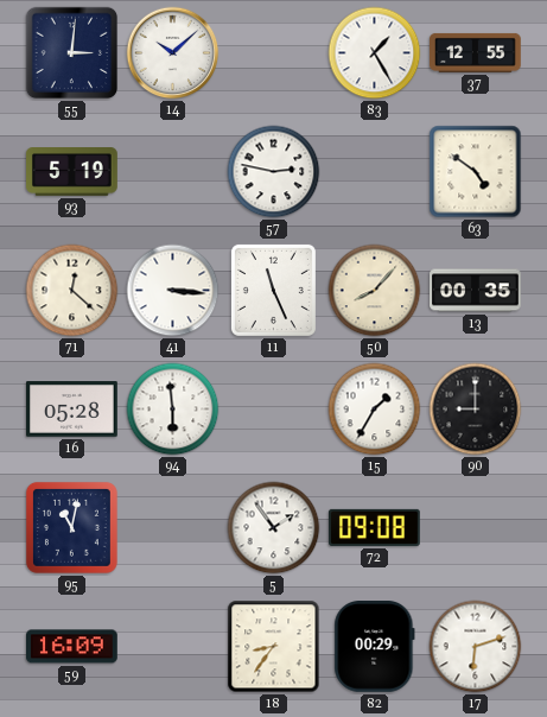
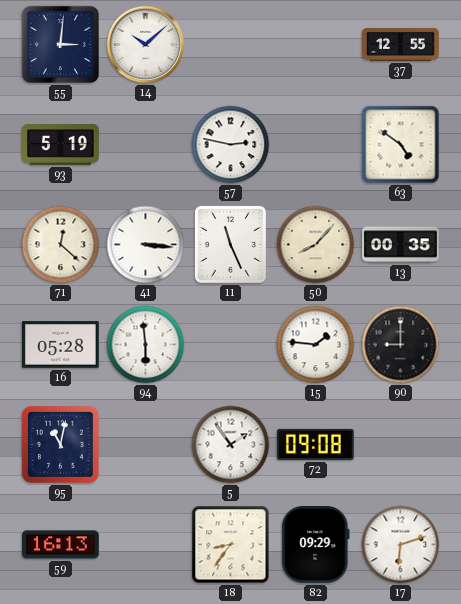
83: 1:25 -> none
15: 1:35 -> 1:46
59: 16:09 -> 16:13
82: 00:29 -> 09:29
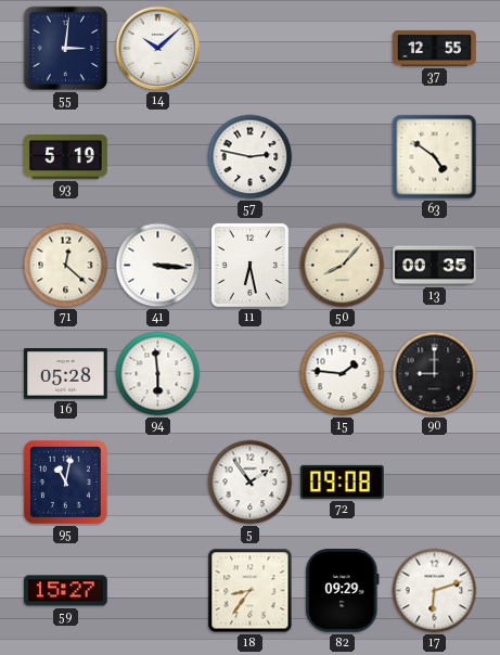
11: 11:26 -> 6:28
59: 16:13 -> 15:27
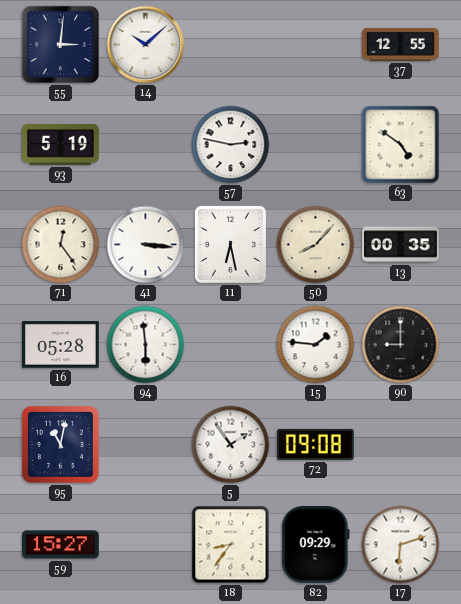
71: 12:22 -> 12:24
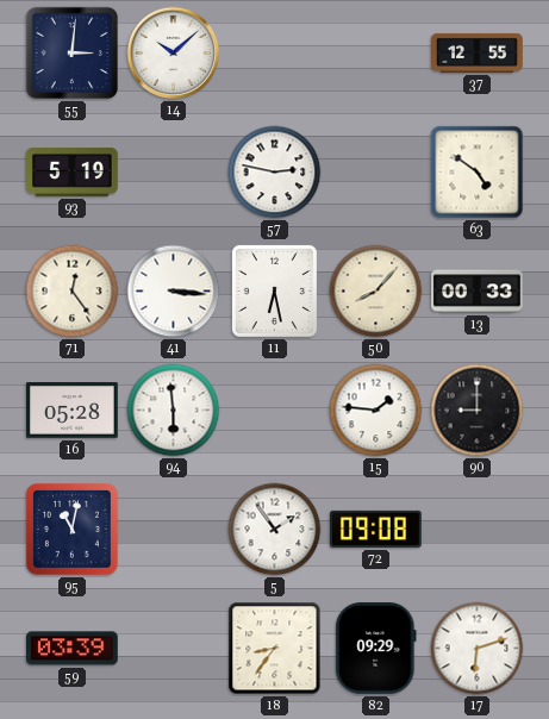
13: 00:35 -> 00:33
59: 15:27 -> 03:39
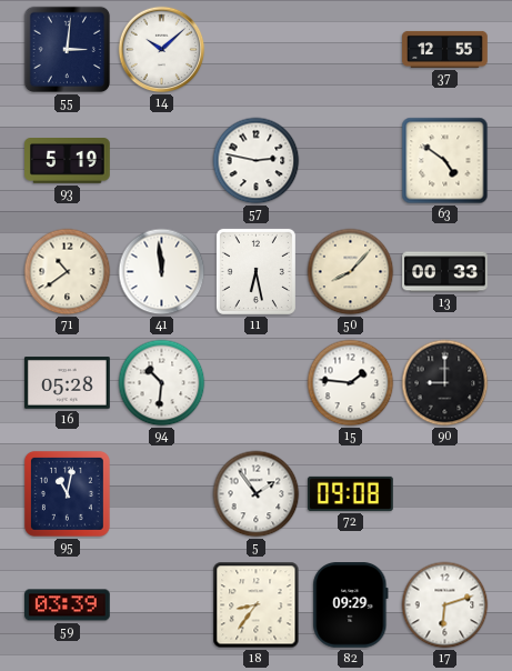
71: 12:24 -> 10:39
41: 3:16 -> 11:59
94: 5:59 -> 10:31
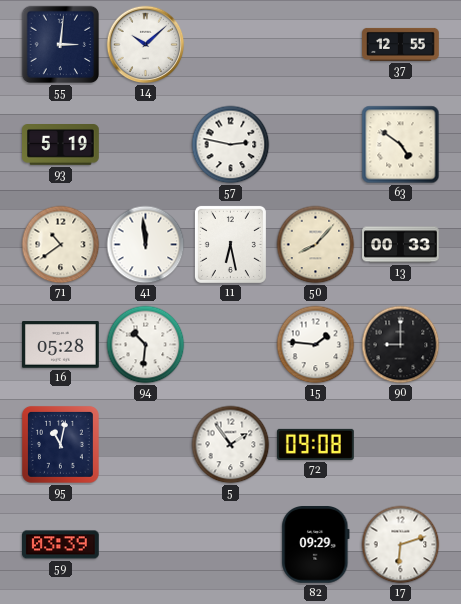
18: 8:36 -> none
